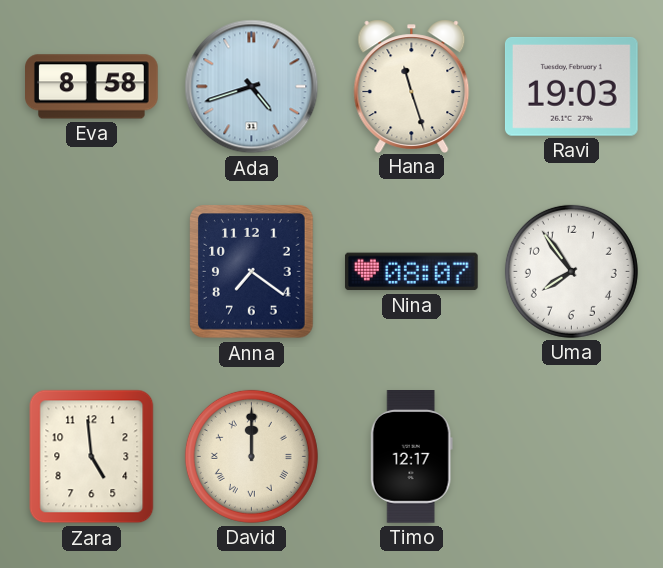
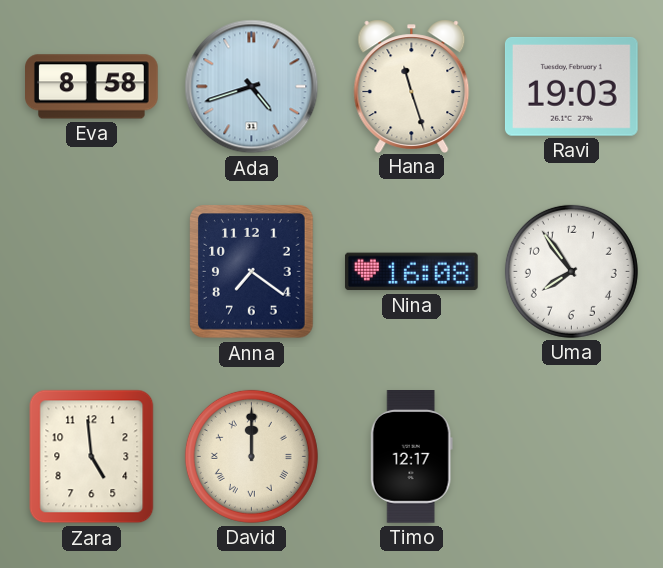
Nina: 08:07 -> 16:08
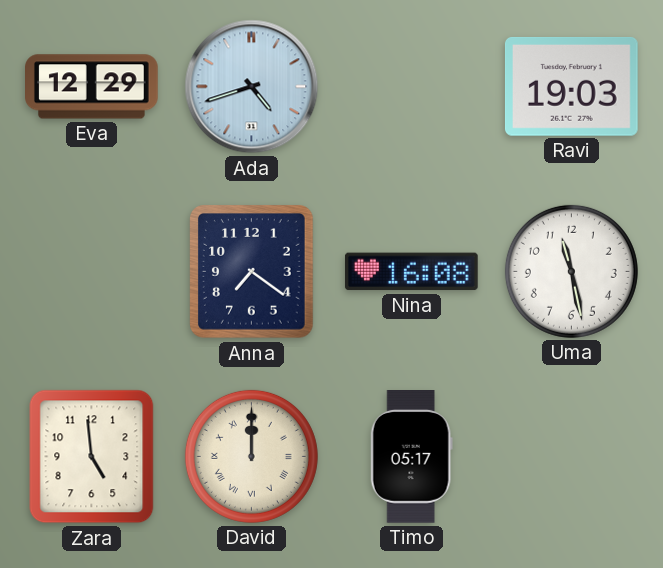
Eva: 8:58 -> 12:29
Hana: 11:27 -> none
Uma: 7:54 -> 11:28
Timo: 12:17 -> 05:17
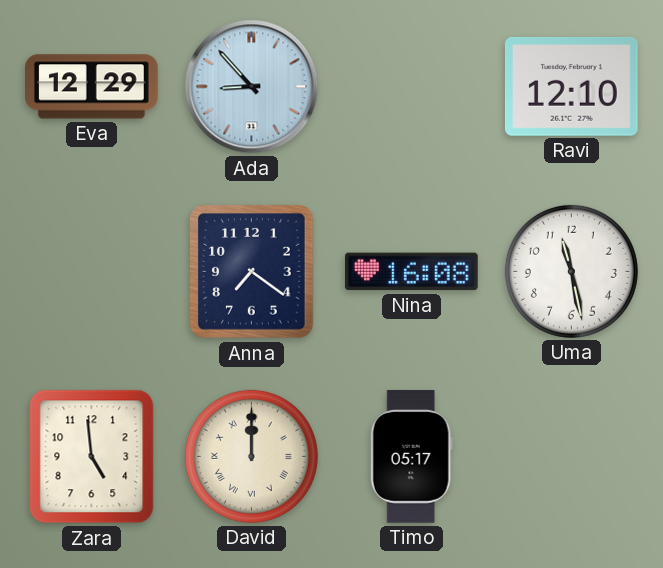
Ada: 4:42 -> 8:53
Ravi: 19:03 -> 12:10
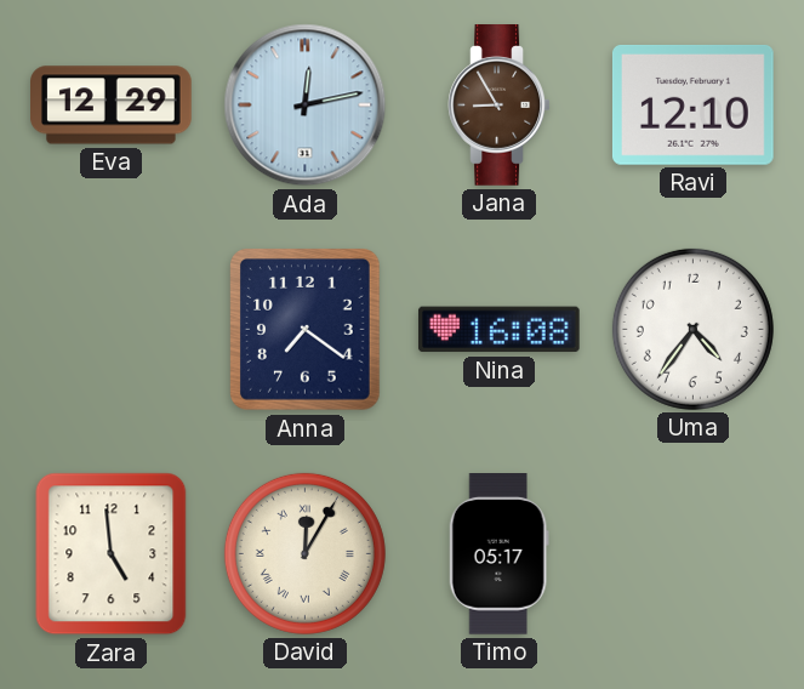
Ada: 8:53 -> 12:13
Jana: none -> 8:55
Uma: 11:28 -> 4:36
David: 12:00 -> 12:05
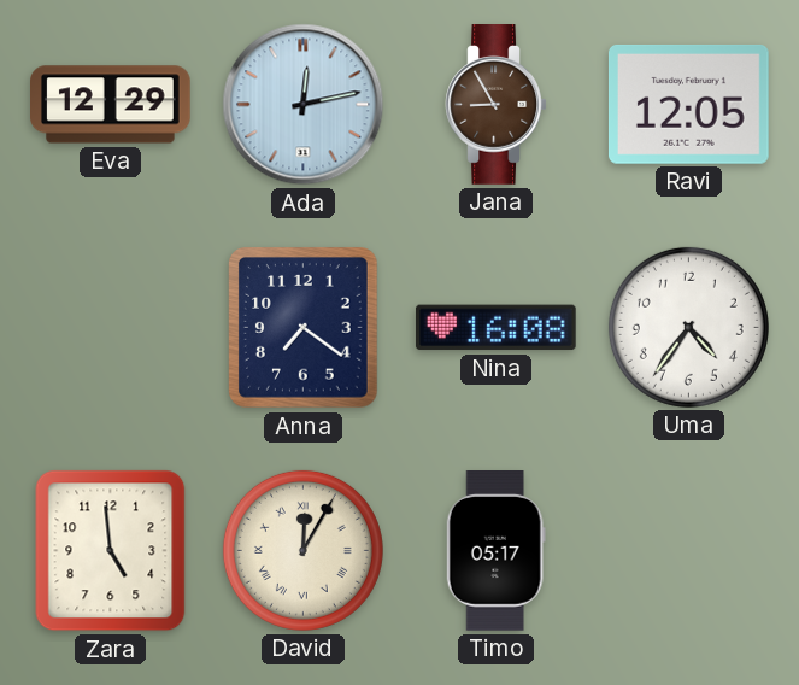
Ravi: 12:10 -> 12:05
